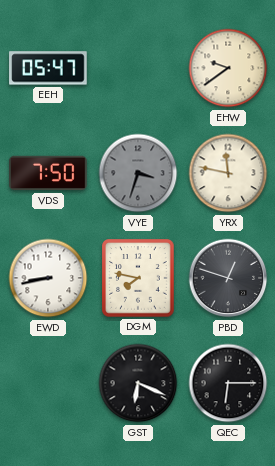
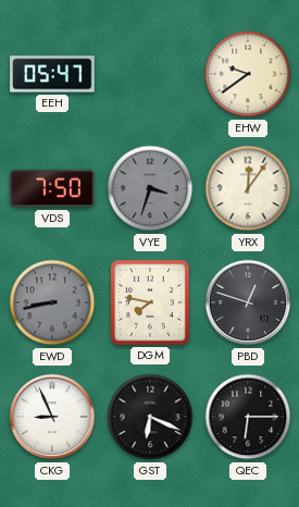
YRX: 11:47 -> 12:06
EWD dial: white -> grey
CKG: none -> 8:56
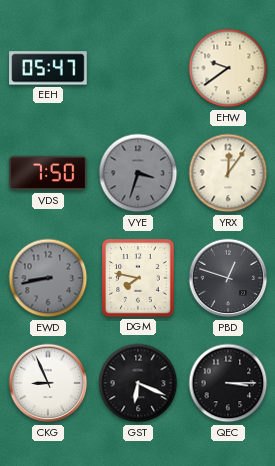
QEC: 6:15 -> 3:15
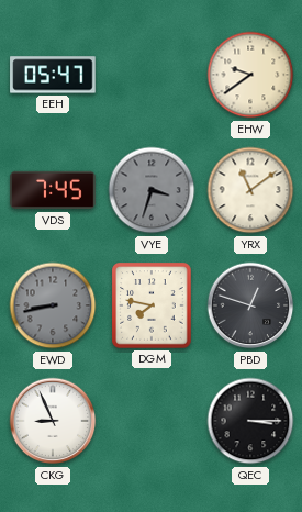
VDS: 7:50 -> 7:45
YRX: 12:06 -> 11:09
GST: 6:19 -> none
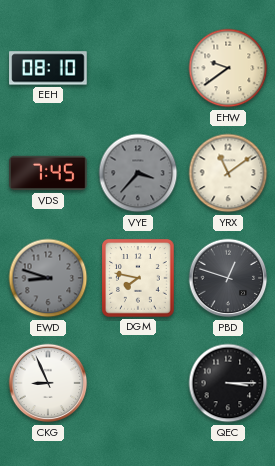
EEH: 05:47 -> 08:10
VYE: 3:33 -> 3:37
EWD: 8:43 -> 8:48
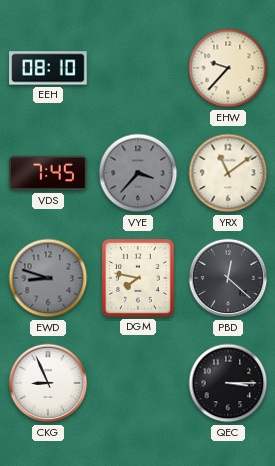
EHW: 9:39 -> 9:37
PBD: 12:48 -> 12:22
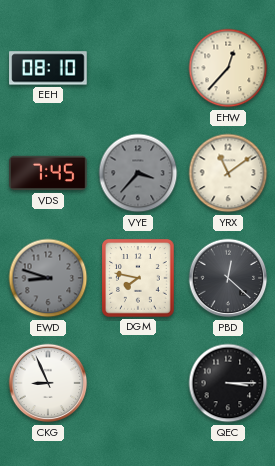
EHW: 9:37 -> 12:37
